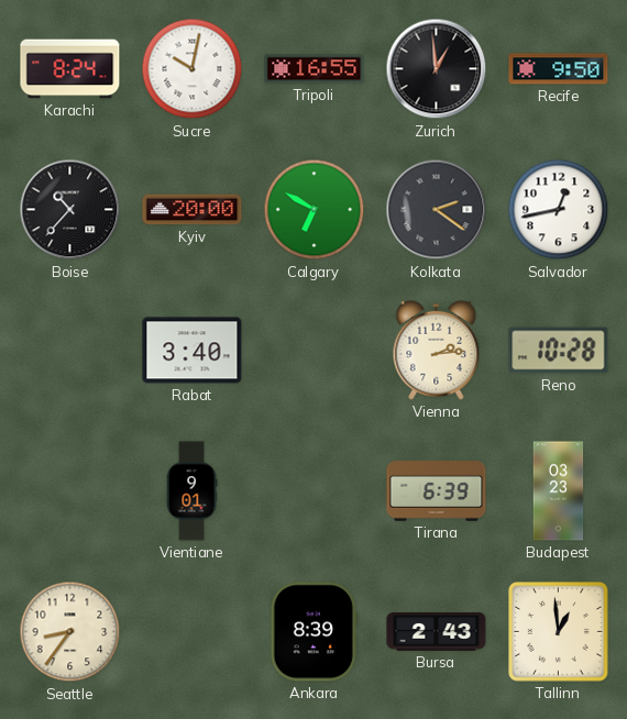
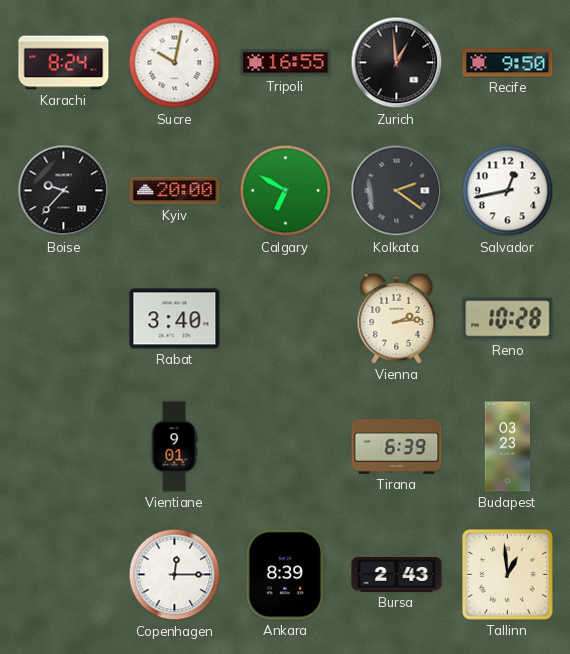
Boise: 10:37 -> 9:37
Seattle: 8:36 -> none
Copenhagen: none -> 12:15
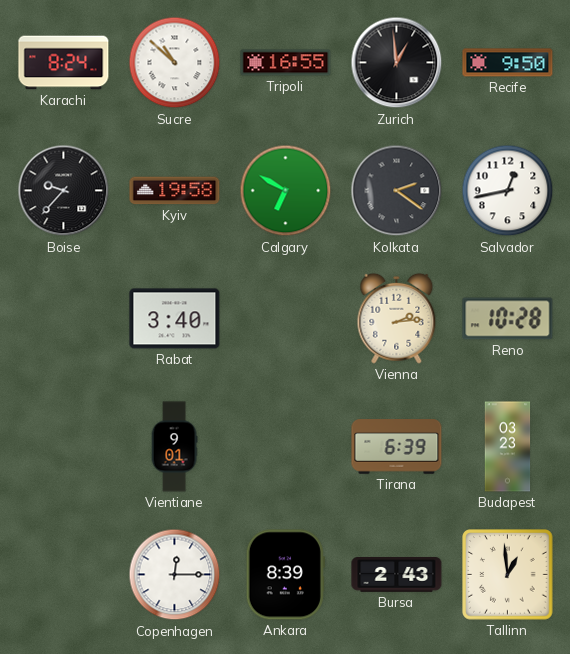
Sucre: 10:02 -> 10:52
Kyiv: 20:00 -> 19:58
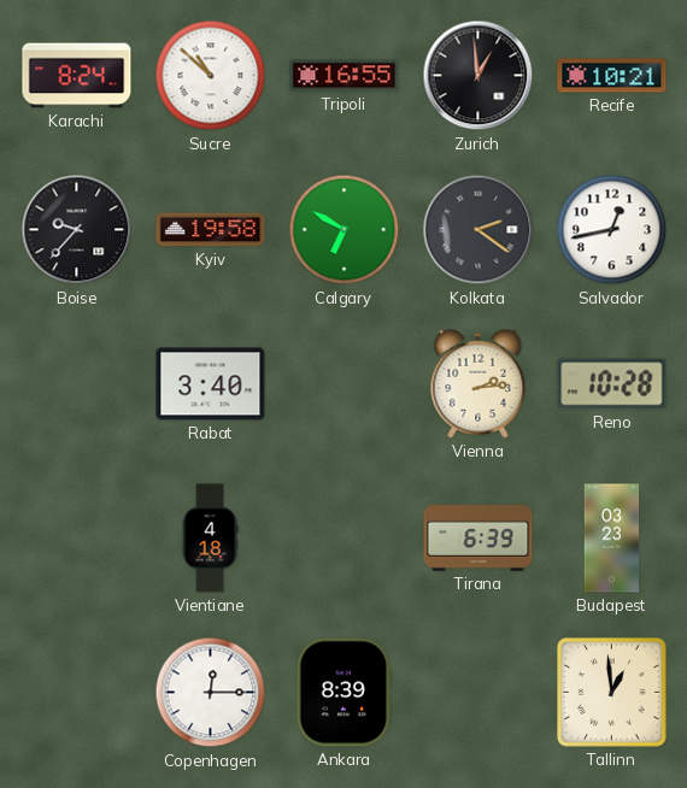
Recife: 9:50 -> 10:21
Vientiane: 9:01 -> 4:18
Bursa: 2:43 -> none
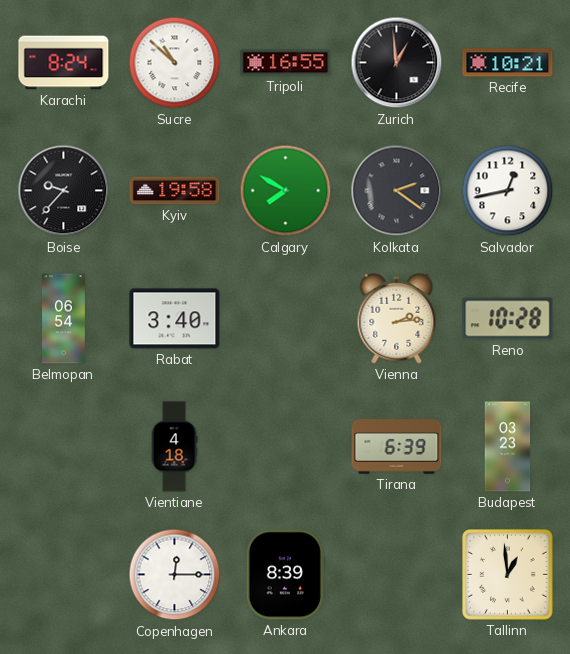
Calgary: 6:50 -> 7:50
Belmopan: none -> 06:54
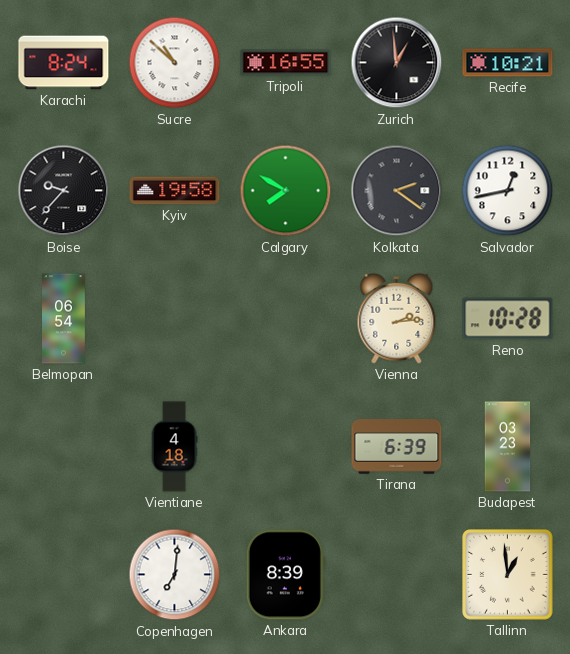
Rabat: 3:40 -> none
Copenhagen: 12:15 -> 7:01
